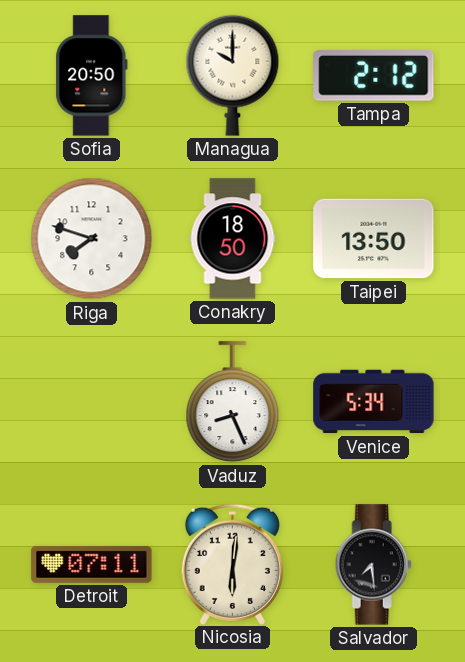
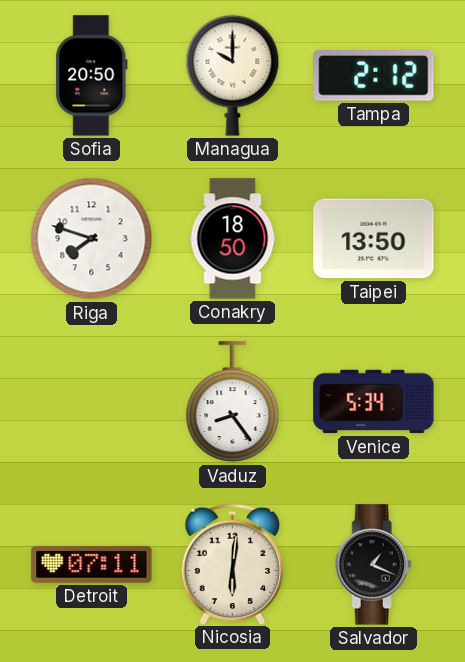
Vaduz: 8:26 -> 8:24
Salvador: 7:29 -> 1:19
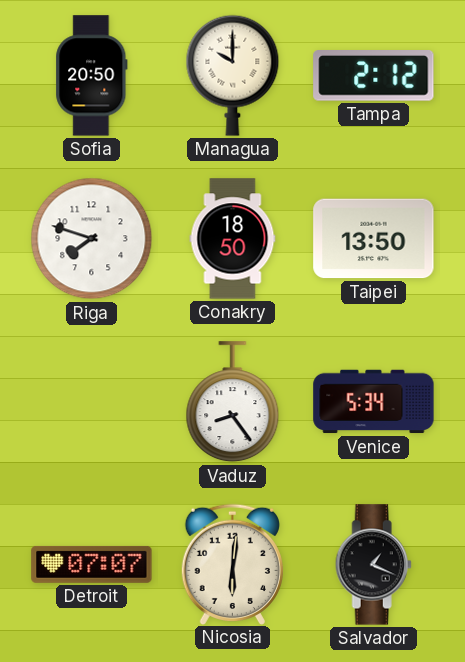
Detroit: 07:11 -> 07:07
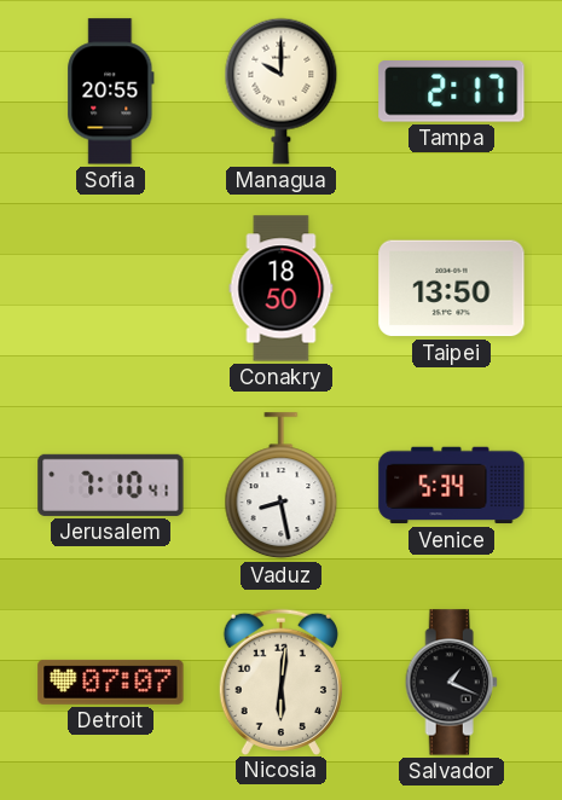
Sofia: 20:50 -> 20:55
Tampa: 2:12 -> 2:17
Riga: 7:48 -> none
Jerusalem: none -> 7:10
Vaduz: 8:24 -> 8:28
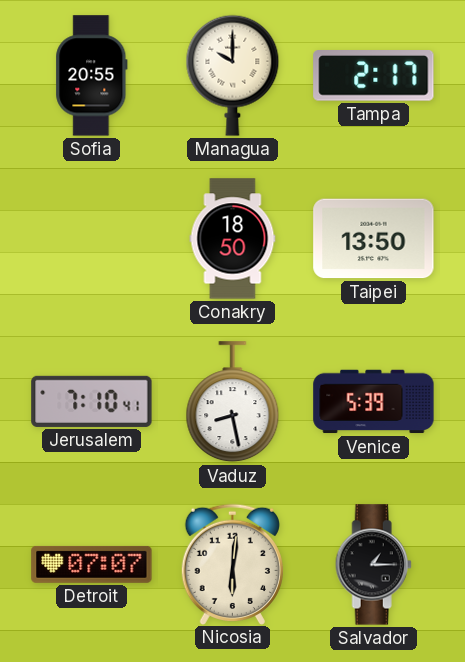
Venice: 5:34 -> 5:39
Salvador: 1:19 -> 1:15
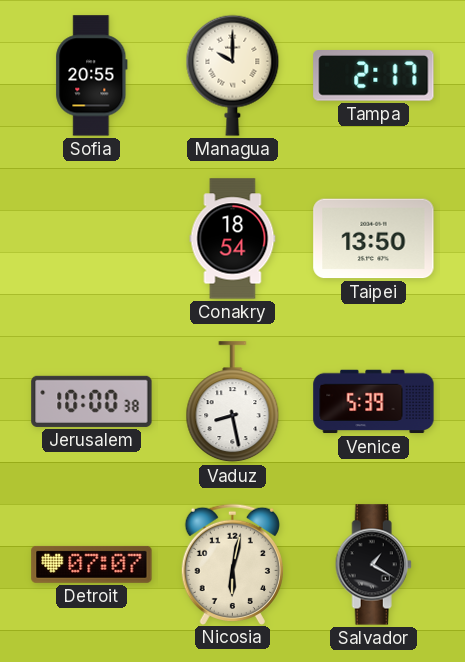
Conakry: 18:50 -> 18:54
Jerusalem: 7:10 -> 10:00
Nicosia: 6:01 -> 6:02
Salvador: 1:15 -> 1:20
